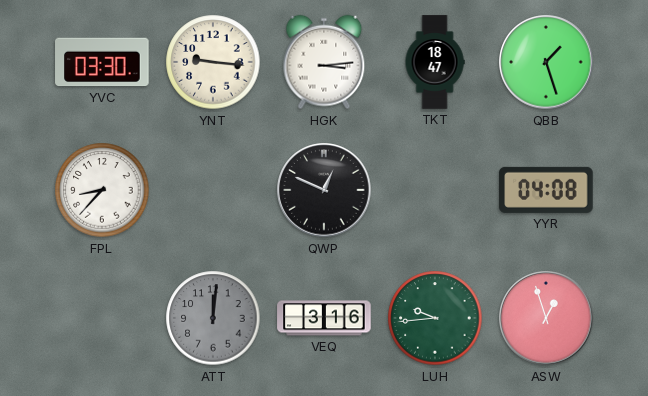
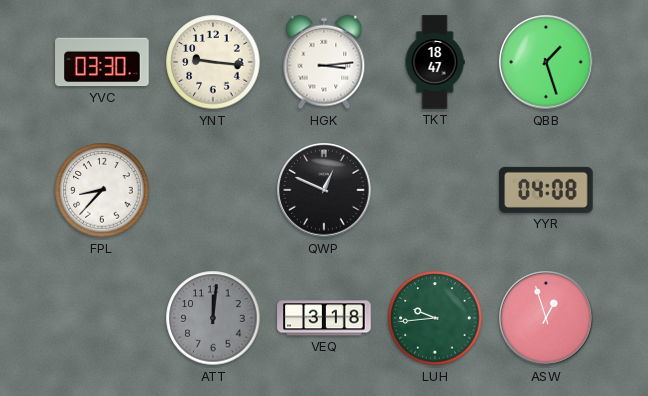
VEQ: 3:16 -> 3:18
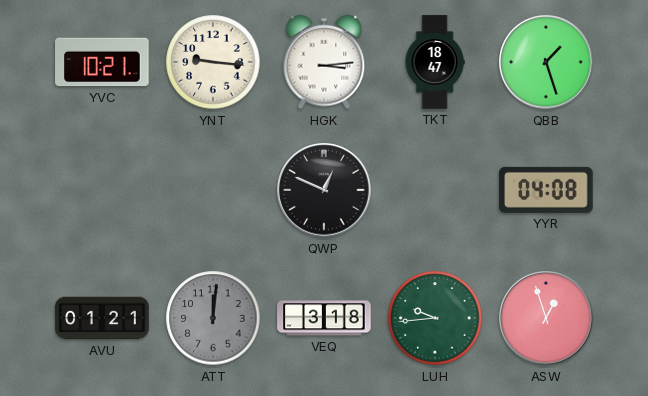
YVC: 03:30 -> 10:21
FPL: 8:37 -> none
AVU: none -> 01:21
